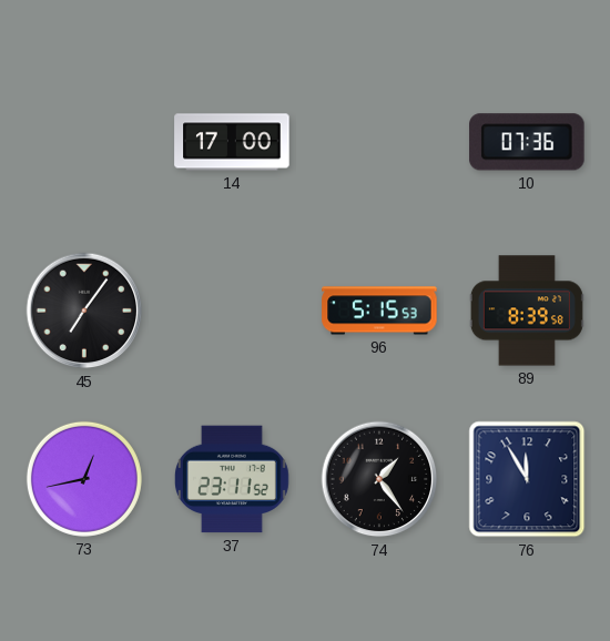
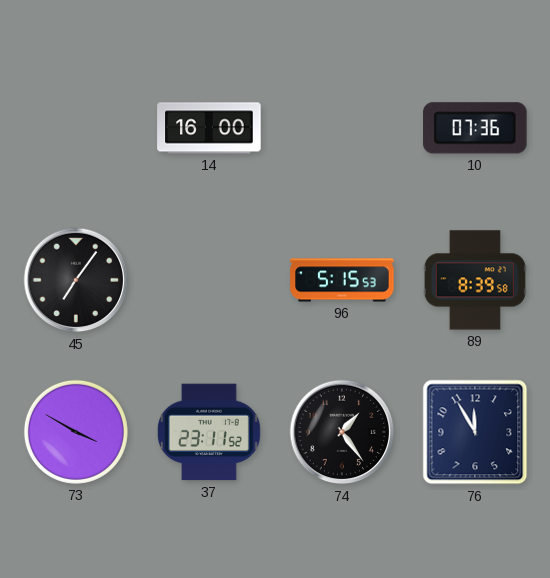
14: 17:00 -> 16:00
73: 12:43 -> 3:50
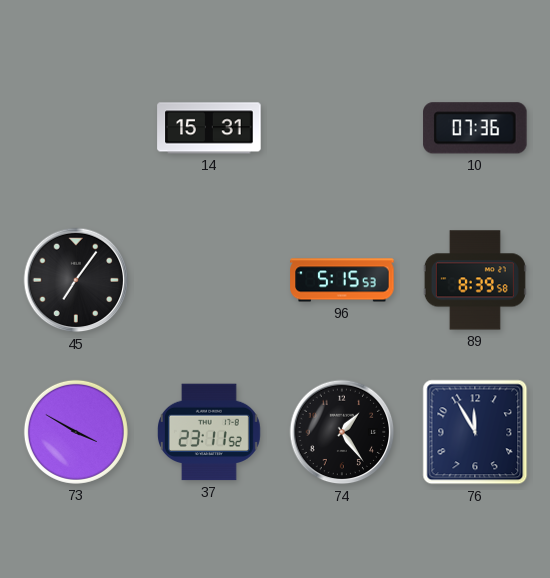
14: 16:00 -> 15:31
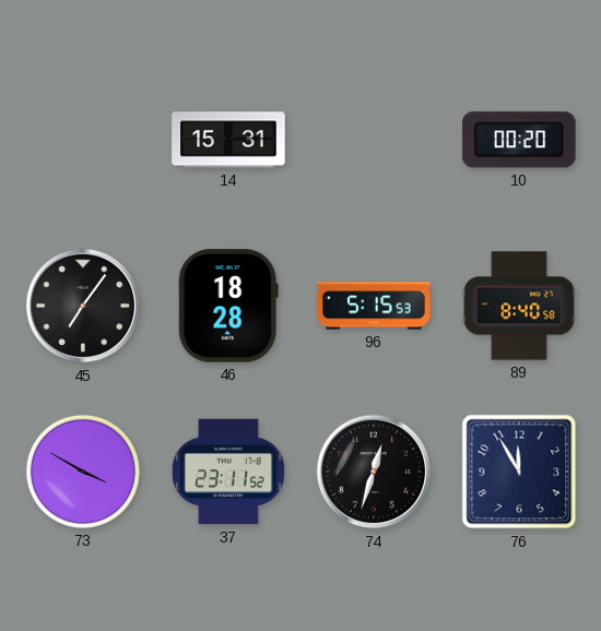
10: 07:36 -> 00:20
46: none -> 18:28
89: 8:39 -> 8:40
74: 1:24 -> 12:33
